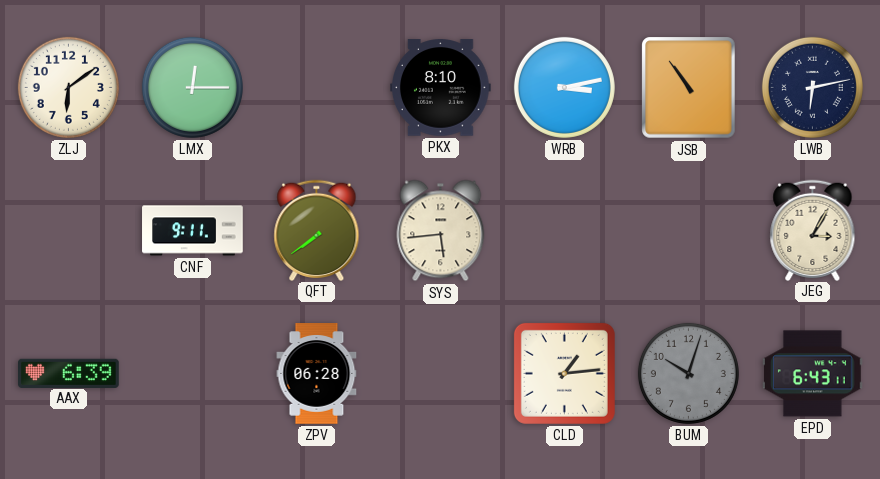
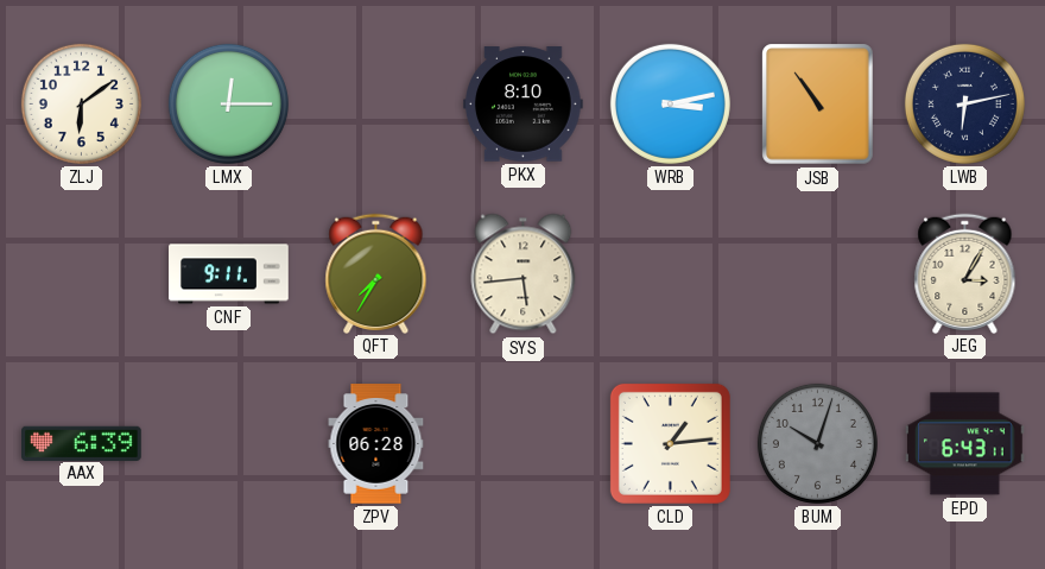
QFT: 7:39 -> 7:35
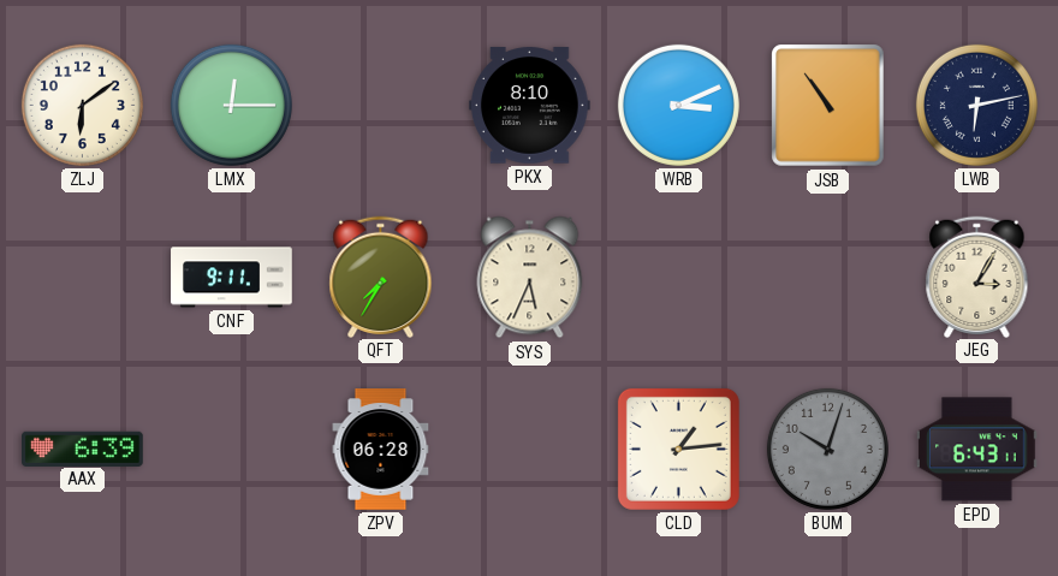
WRB: 3:13 -> 3:11
SYS: 5:44 -> 5:34
